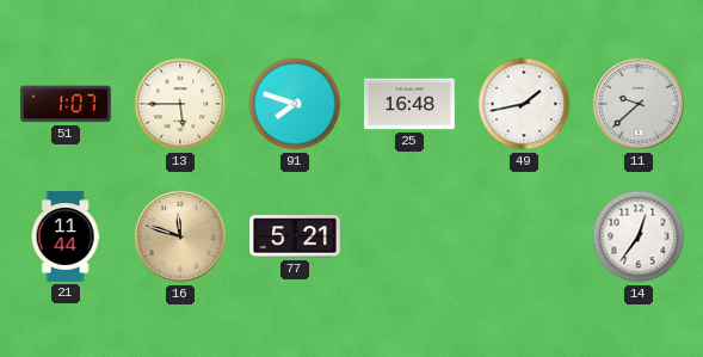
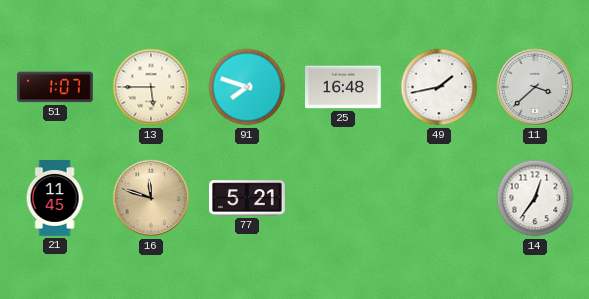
11: 9:38 -> 3:38
21: 11:44 -> 11:45
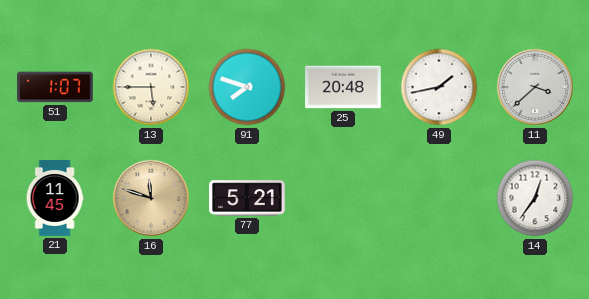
25: 16:48 -> 20:48
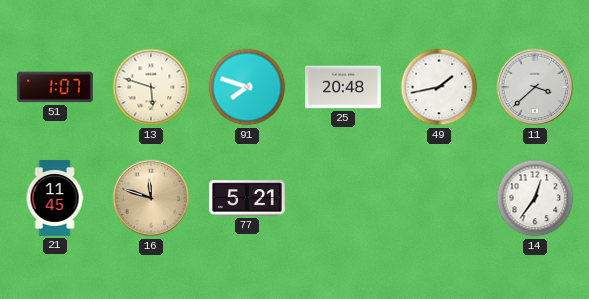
13: 5:45 -> 5:48
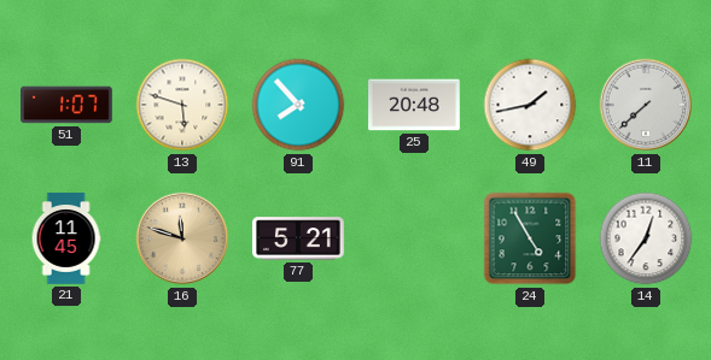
91: 7:48 -> 7:53
11: 3:38 -> 7:38
24: none -> 4:55
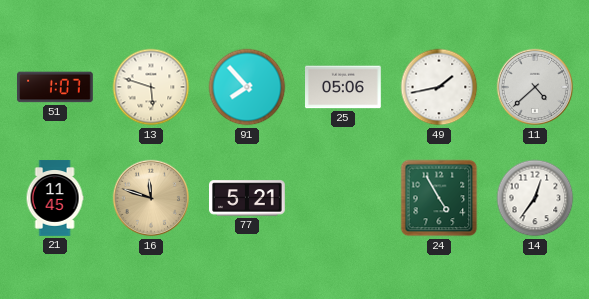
25: 20:48 -> 05:06
11: 7:38 -> 4:38
